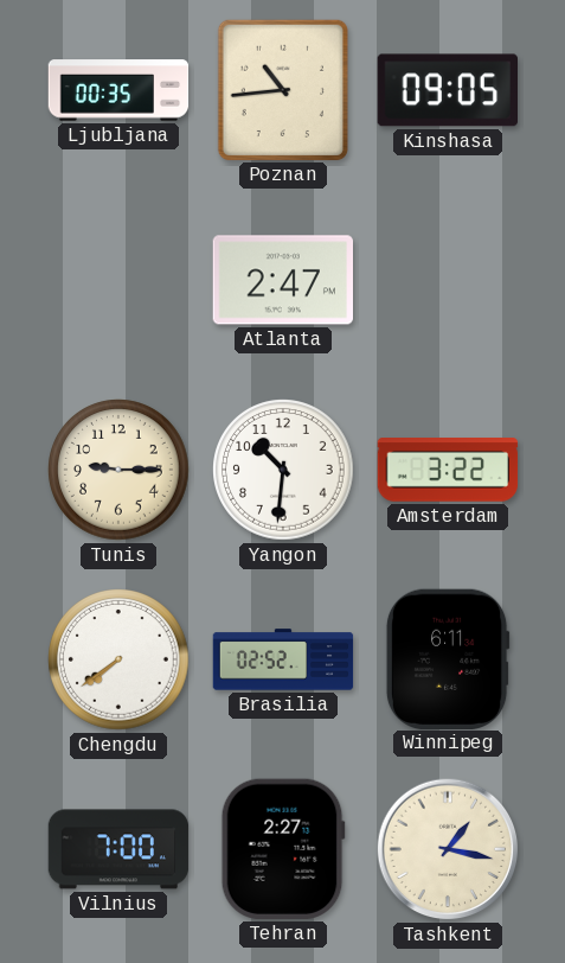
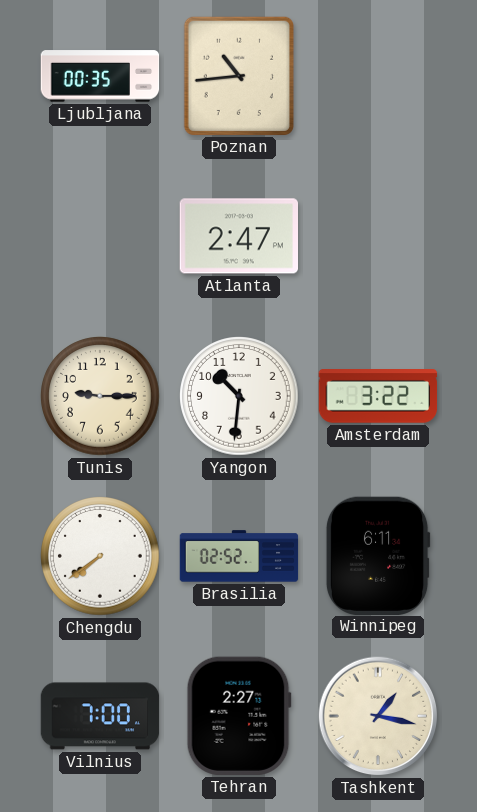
Kinshasa: 09:05 -> none
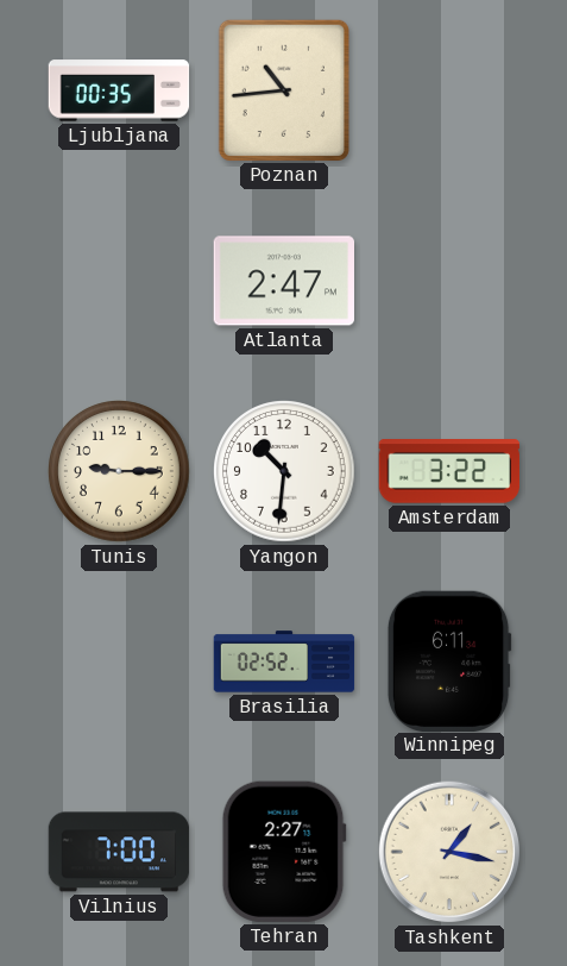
Chengdu: 7:39 -> none
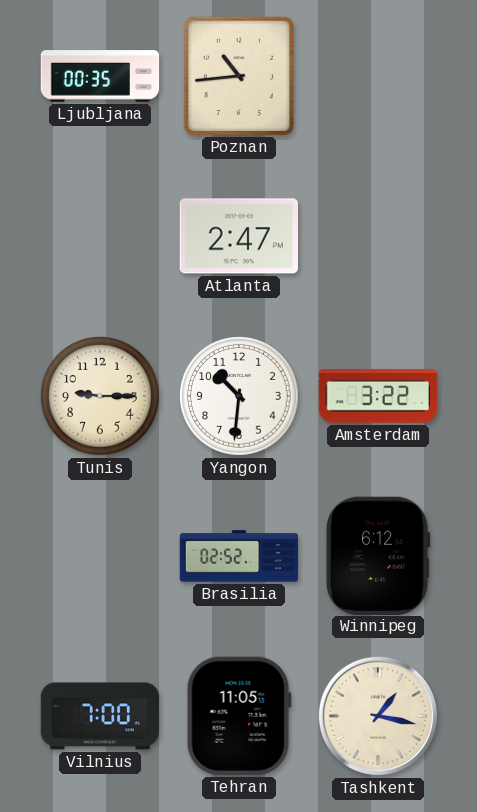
Winnipeg: 6:11 -> 6:12
Tehran: 2:27 -> 11:05
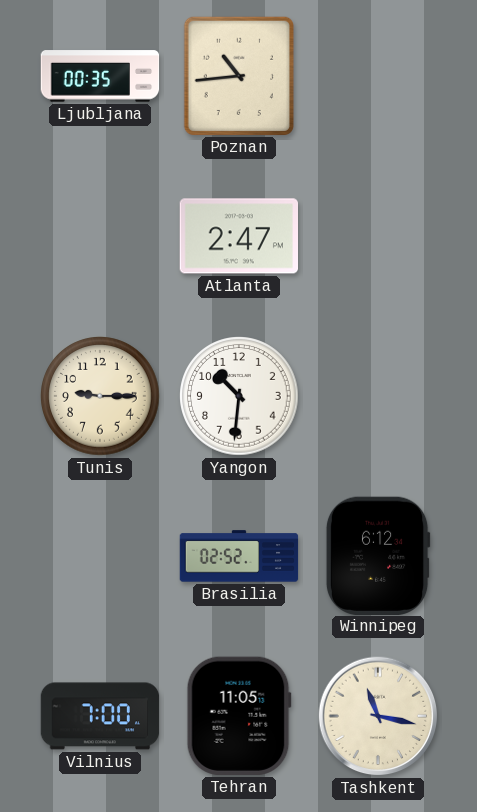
Amsterdam: 3:22 -> none
Tashkent: 1:17 -> 11:17
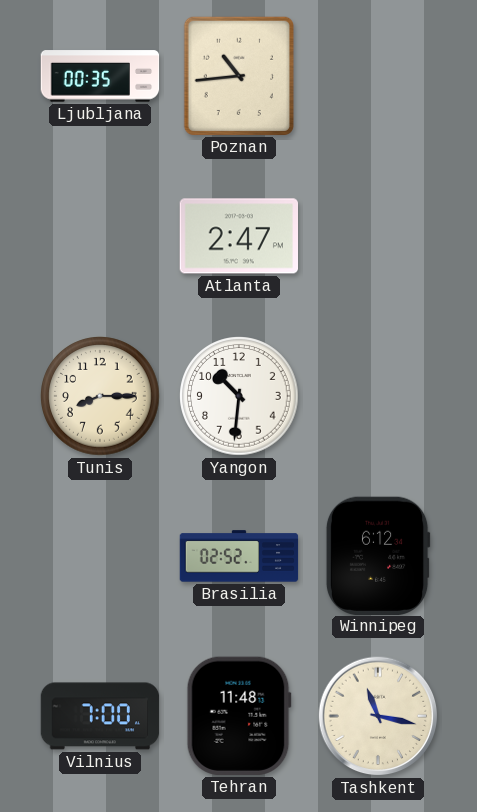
Tunis: 9:15 -> 8:15
Tehran: 11:05 -> 11:48
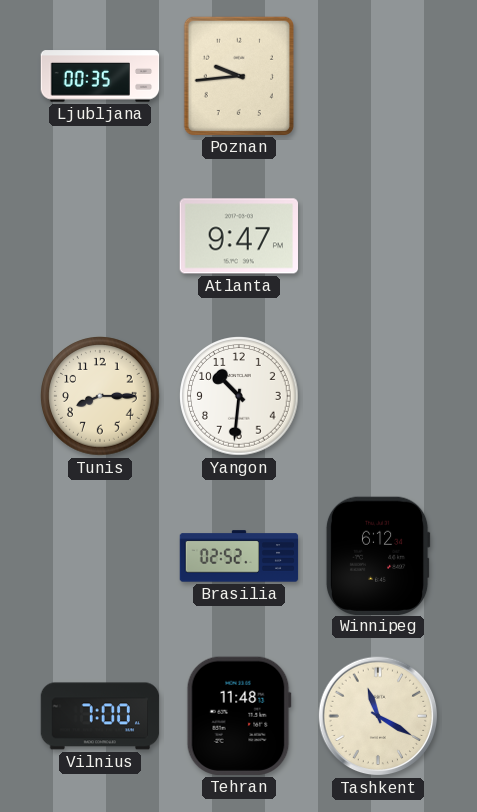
Poznan: 10:44 -> 9:44
Atlanta: 2:47 -> 9:47
Tashkent: 11:17 -> 11:20
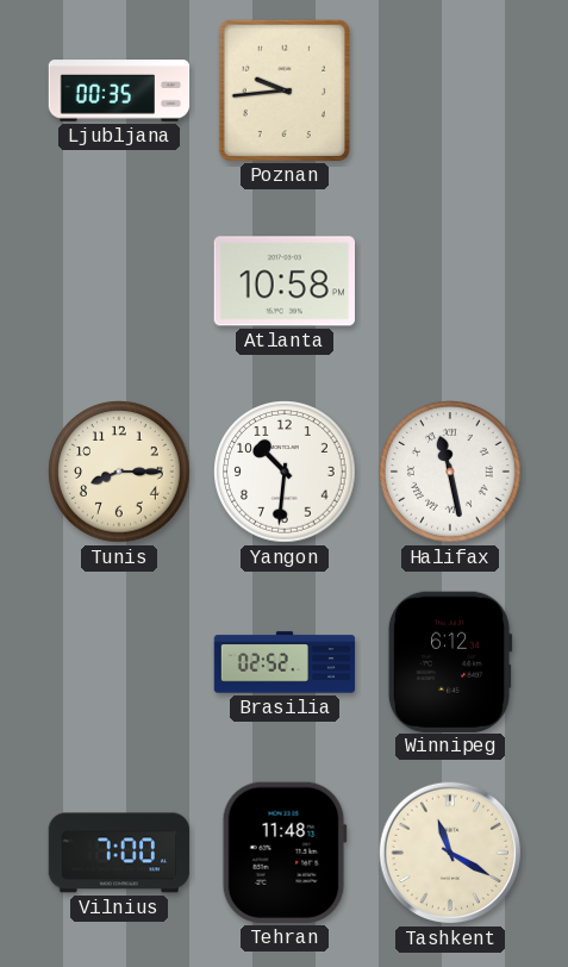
Atlanta: 9:47 -> 10:58
Halifax: none -> 11:28
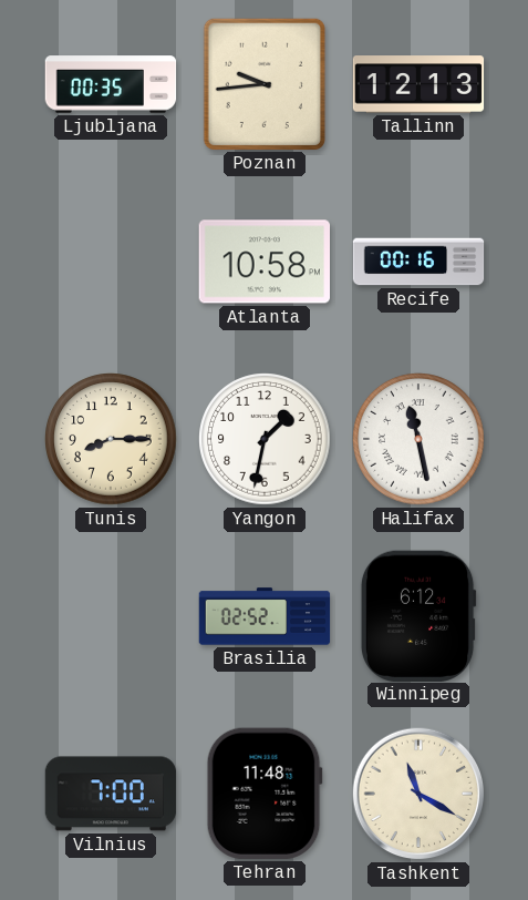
Tallinn: none -> 12:13
Recife: none -> 00:16
Yangon: 10:31 -> 1:32
